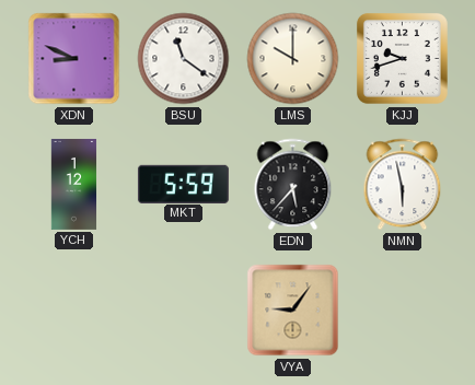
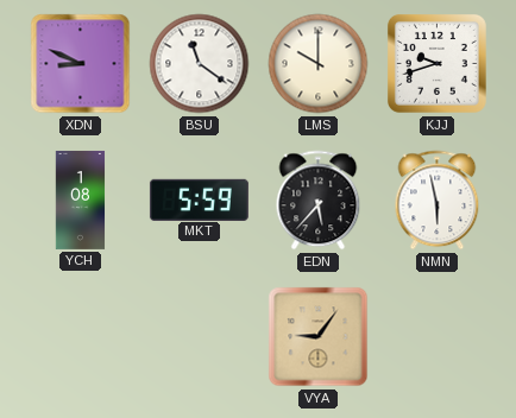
YCH: 1:12 -> 1:08
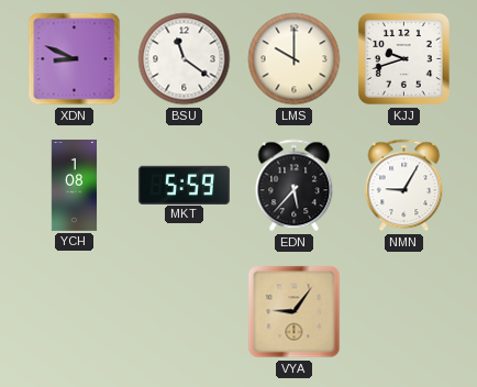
NMN: 5:58 -> 9:05
